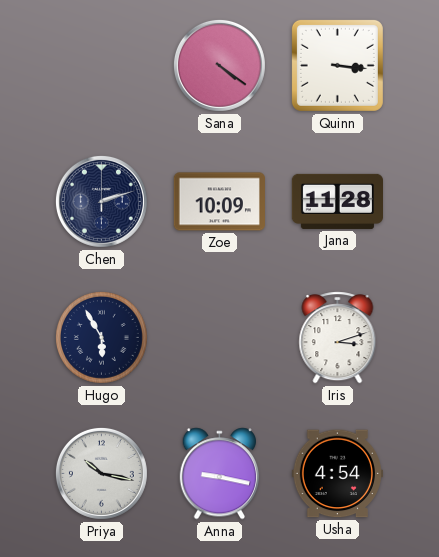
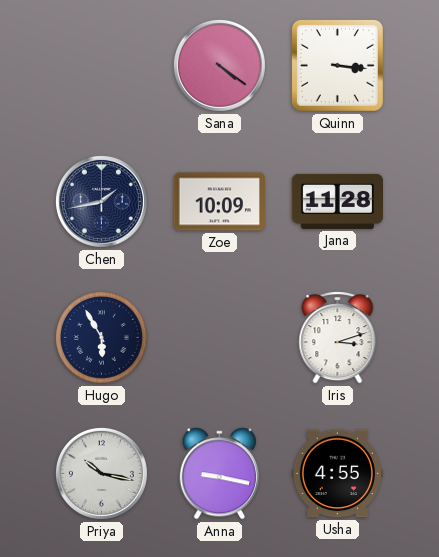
Chen: 2:12 -> 1:43
Usha: 4:54 -> 4:55
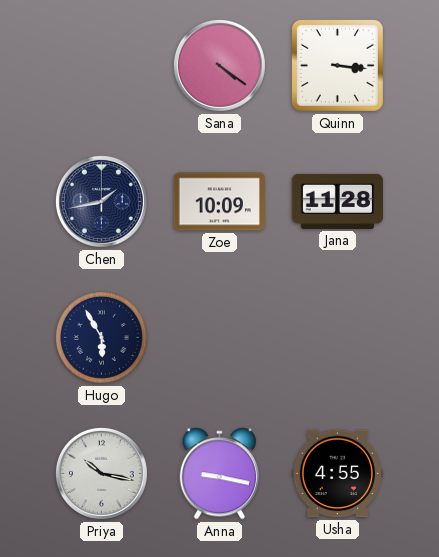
Iris: 3:12 -> none
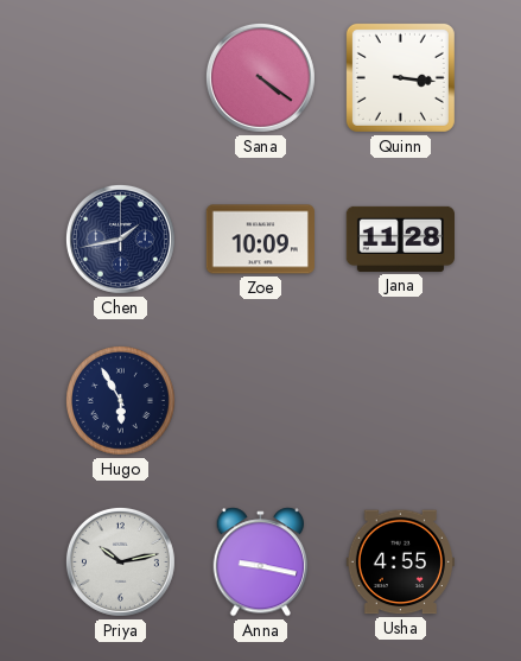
Priya: 10:17 -> 10:13
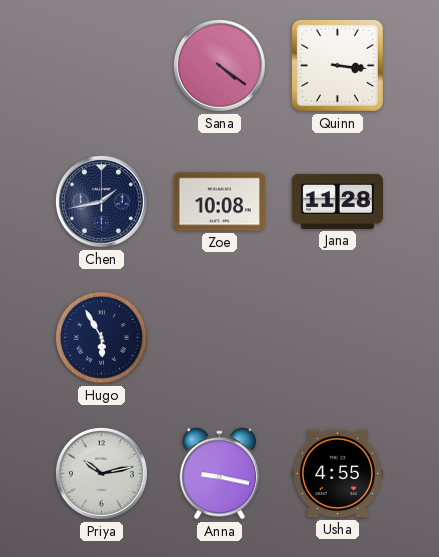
Zoe: 10:09 -> 10:08
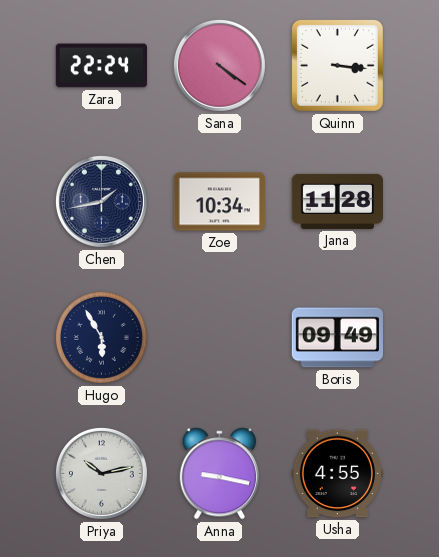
Zara: none -> 22:24
Zoe: 10:08 -> 10:34
Boris: none -> 09:49
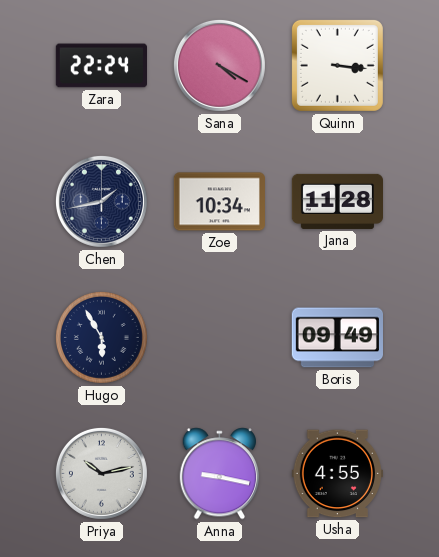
Sana: 4:21 -> 4:20
